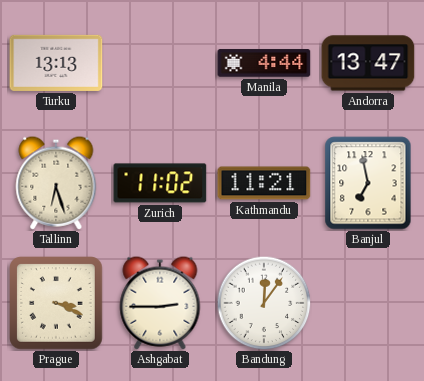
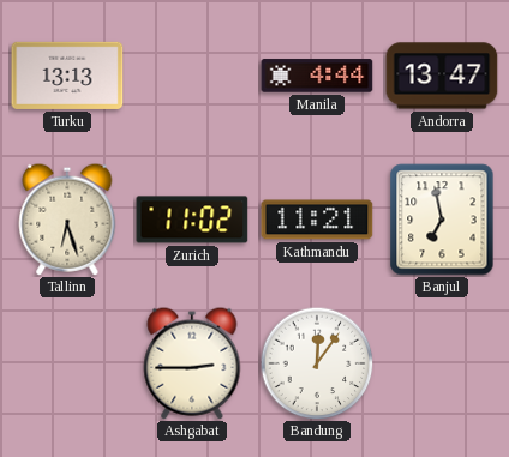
Prague: 3:19 -> none
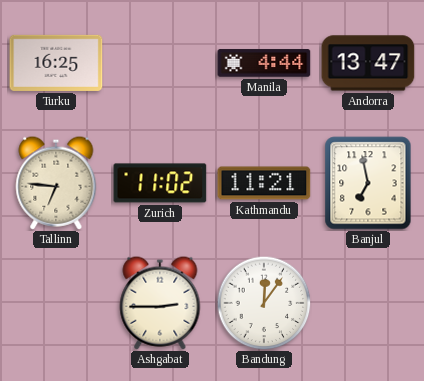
Turku: 13:13 -> 16:25
Tallinn: 6:27 -> 6:46
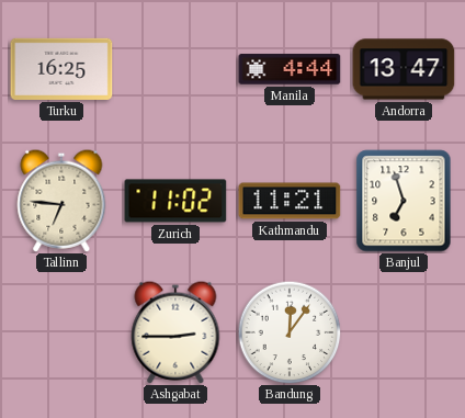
Banjul: 6:58 -> 6:57
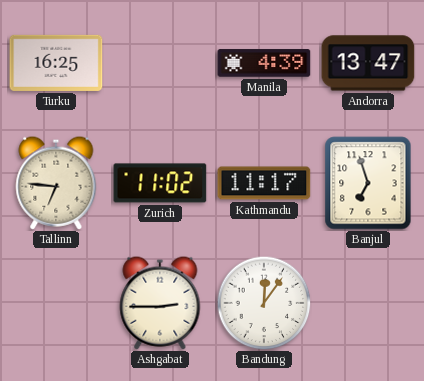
Manila: 4:44 -> 4:39
Kathmandu: 11:21 -> 11:17
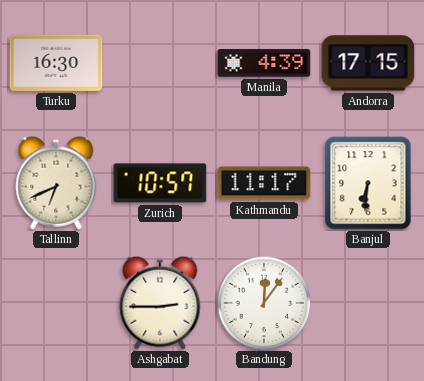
Turku: 16:25 -> 16:30
Andorra: 13:47 -> 17:15
Tallinn: 6:46 -> 6:41
Zurich: 11:02 -> 10:57
Banjul: 6:57 -> 6:31
